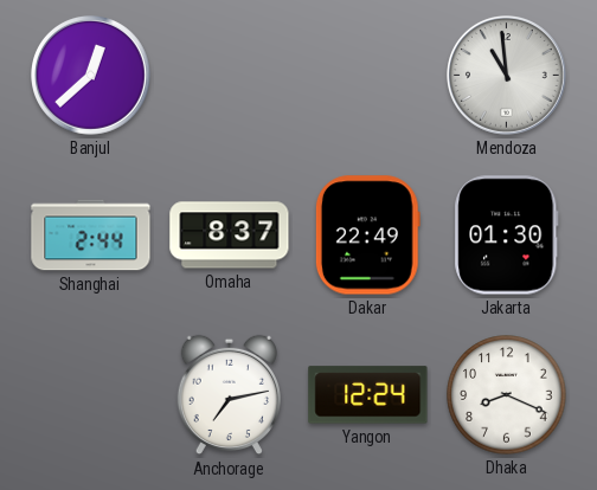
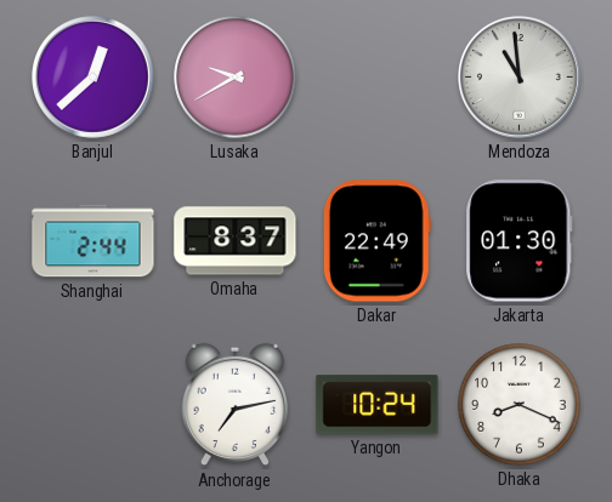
Lusaka: none -> 9:40
Yangon: 12:24 -> 10:24
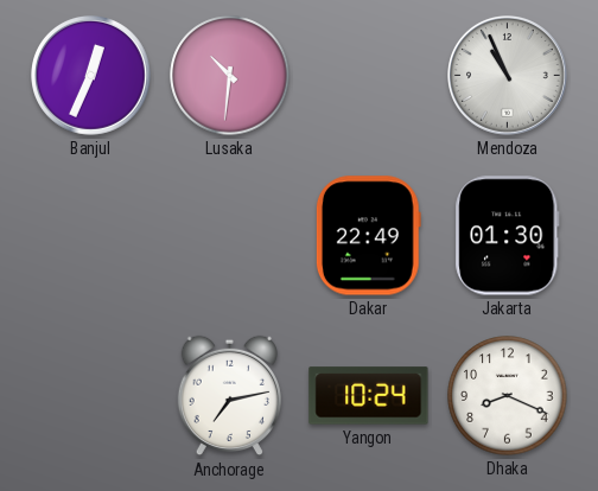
Banjul: 12:38 -> 12:34
Lusaka: 9:40 -> 10:31
Mendoza: 10:59 -> 10:56
Shanghai: 2:44 -> none
Omaha: 8:37 -> none
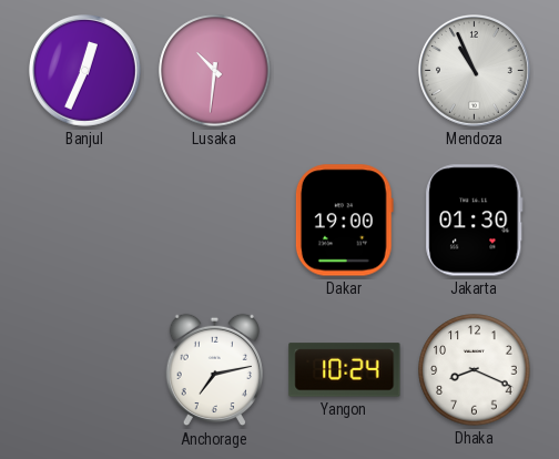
Dakar: 22:49 -> 19:00
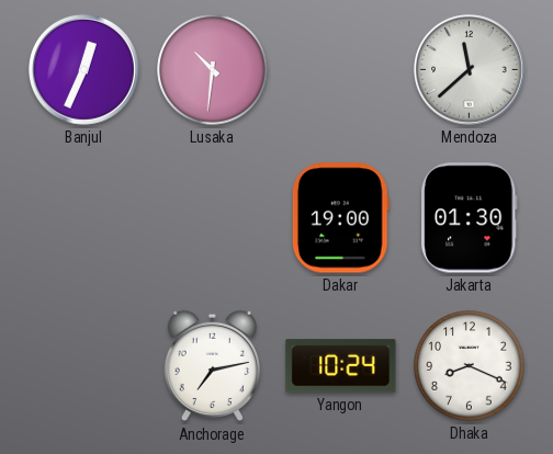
Mendoza: 10:56 -> 11:38
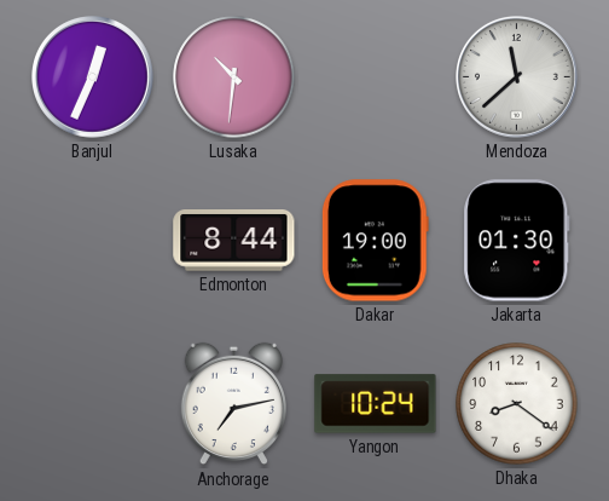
Edmonton: none -> 8:44
Dhaka: 8:19 -> 8:21
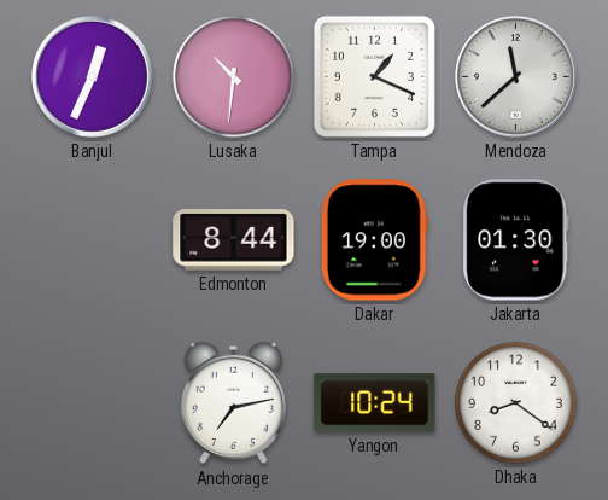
Tampa: none -> 1:19
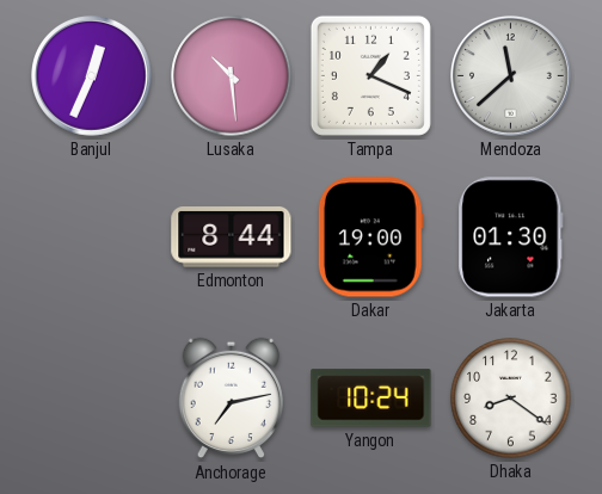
Lusaka: 10:31 -> 10:29
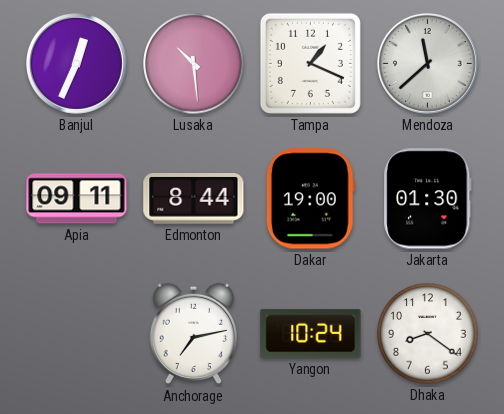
Apia: none -> 09:11
